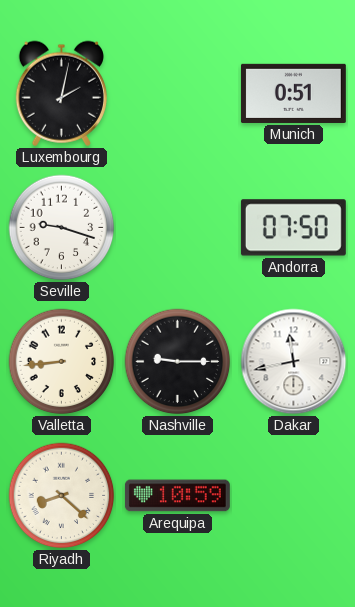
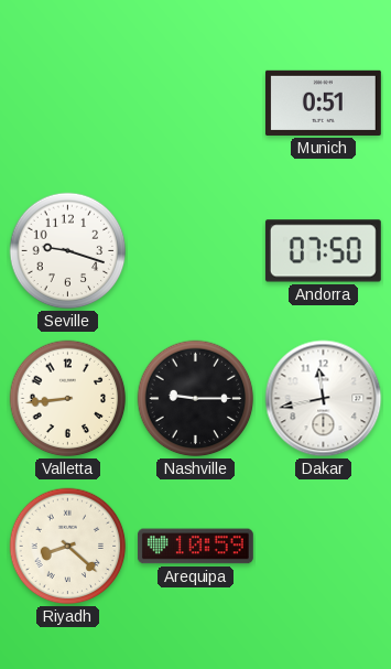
Luxembourg: 2:02 -> none
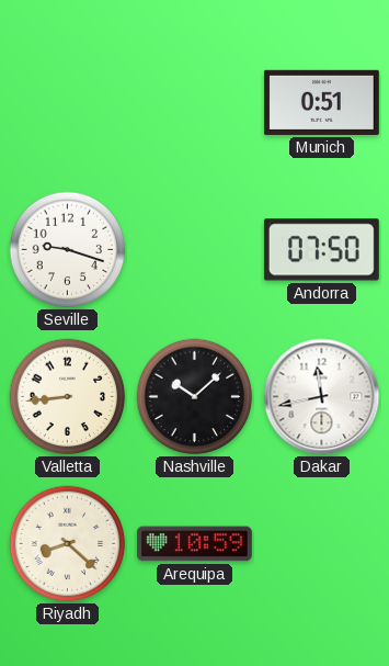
Nashville: 9:15 -> 10:08
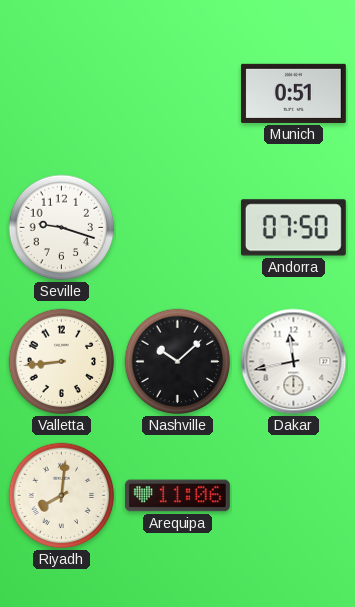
Riyadh: 8:22 -> 8:01
Arequipa: 10:59 -> 11:06
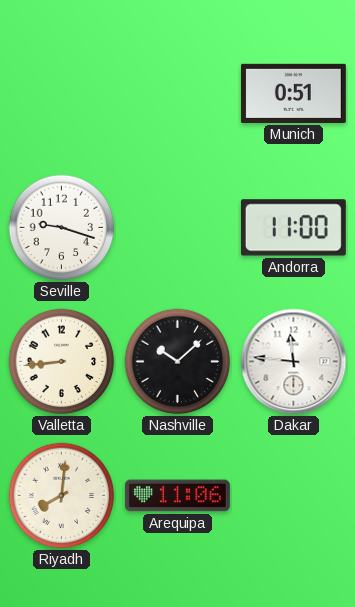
Andorra: 07:50 -> 11:00
Dakar: 11:43 -> 11:46
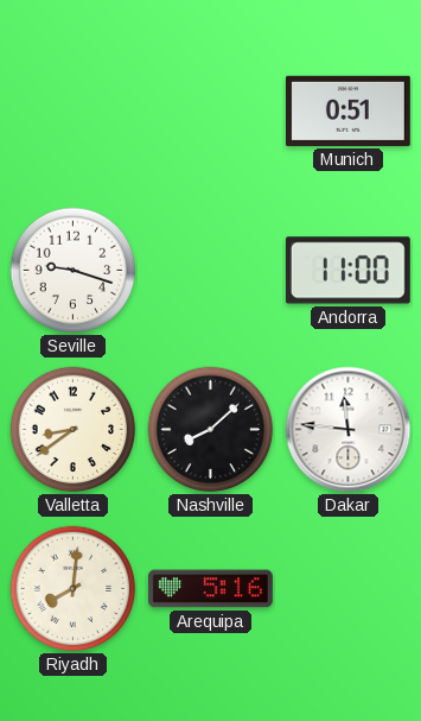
Valletta: 8:44 -> 8:39
Nashville: 10:08 -> 8:08
Arequipa: 11:06 -> 5:16
